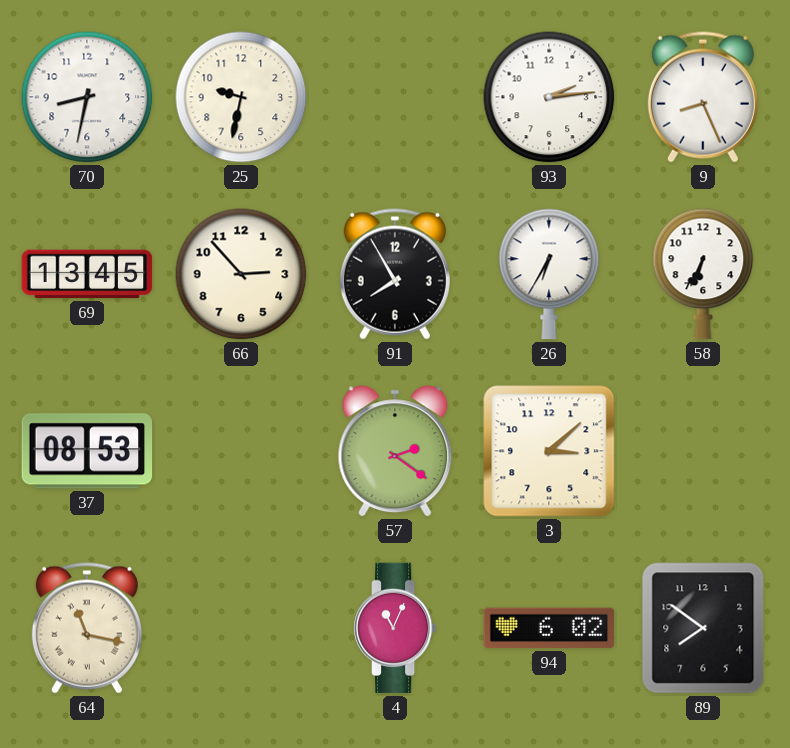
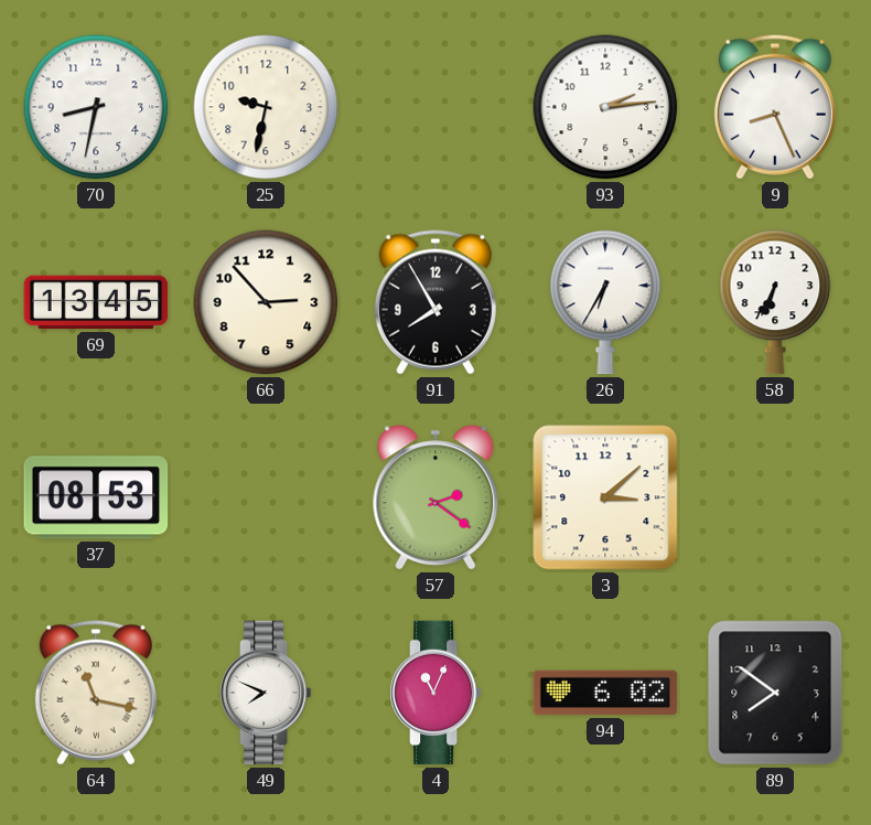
49: none -> 7:49
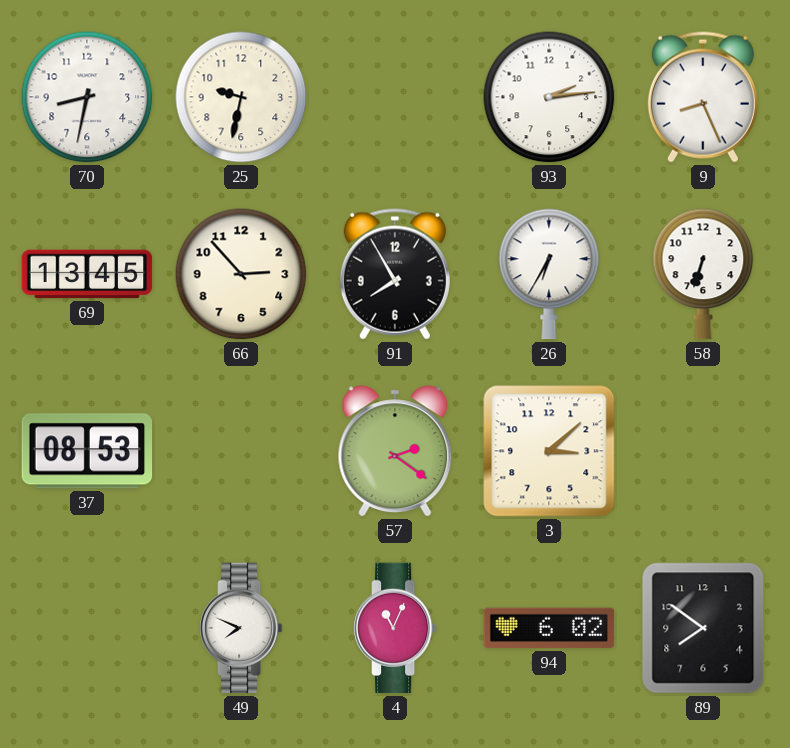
58: 6:34 -> 6:33
64: 11:17 -> none
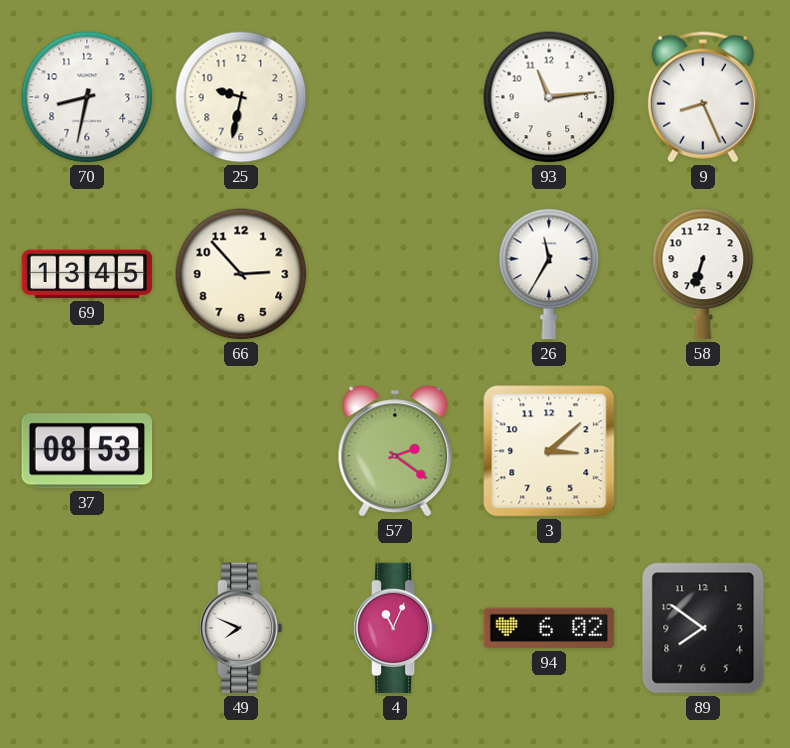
93: 2:14 -> 11:14
91: 7:55 -> none
26: 6:35 -> 11:35
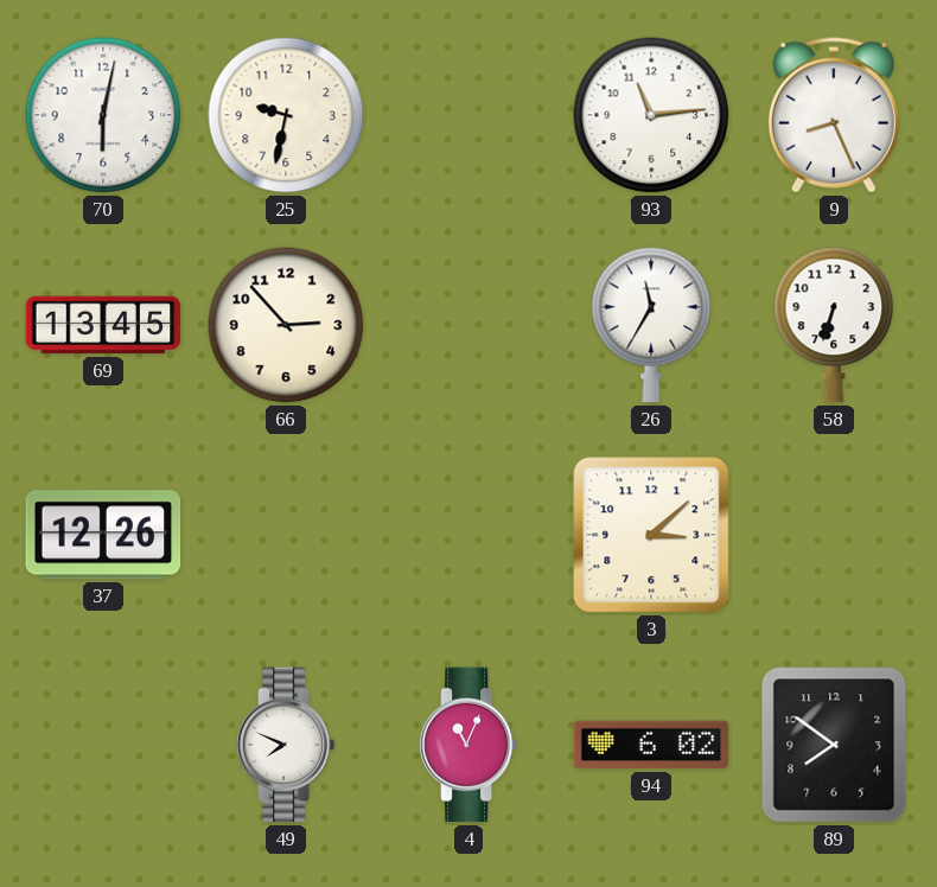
70: 8:32 -> 6:02
37: 08:53 -> 12:26
57: 2:21 -> none
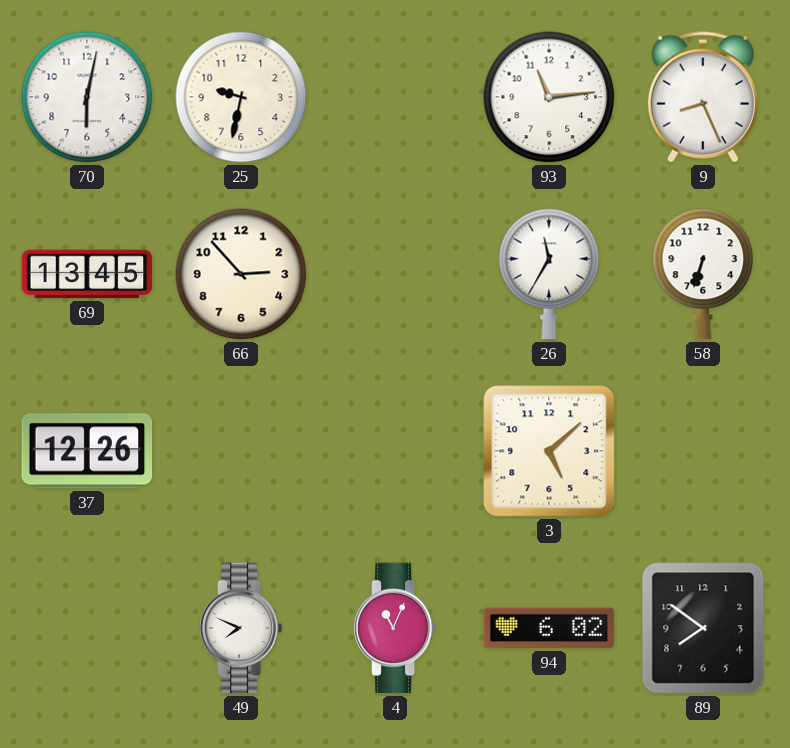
3: 3:08 -> 5:08
